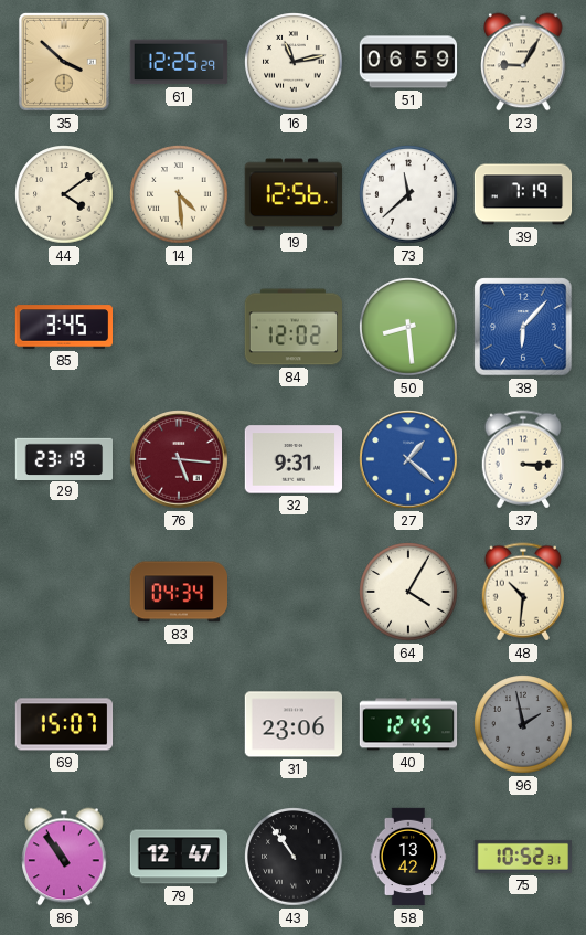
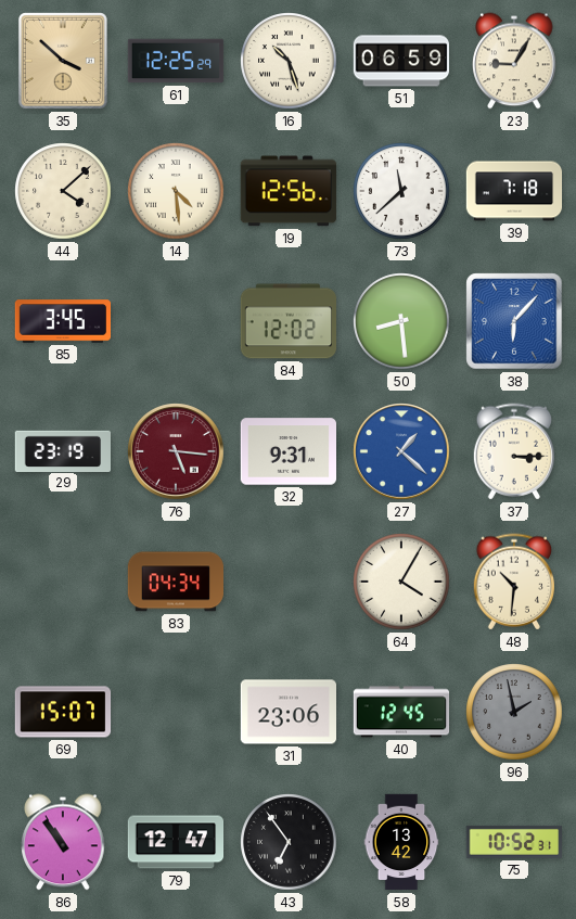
16: 11:13 -> 10:27
44: 4:09 -> 4:08
39: 7:19 -> 7:18
43: 10:54 -> 6:54
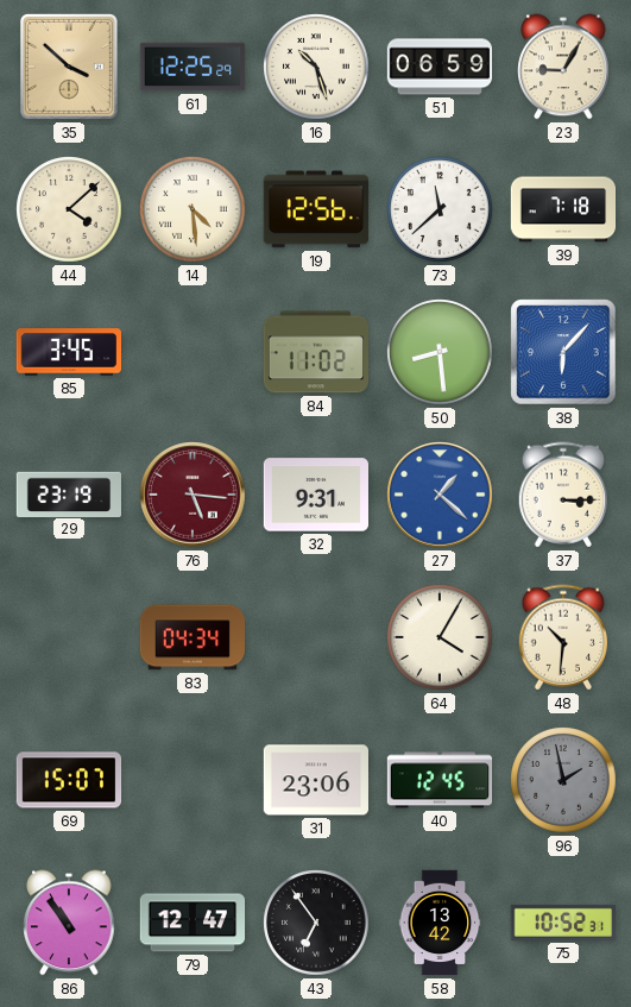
84: 12:02 -> 11:02
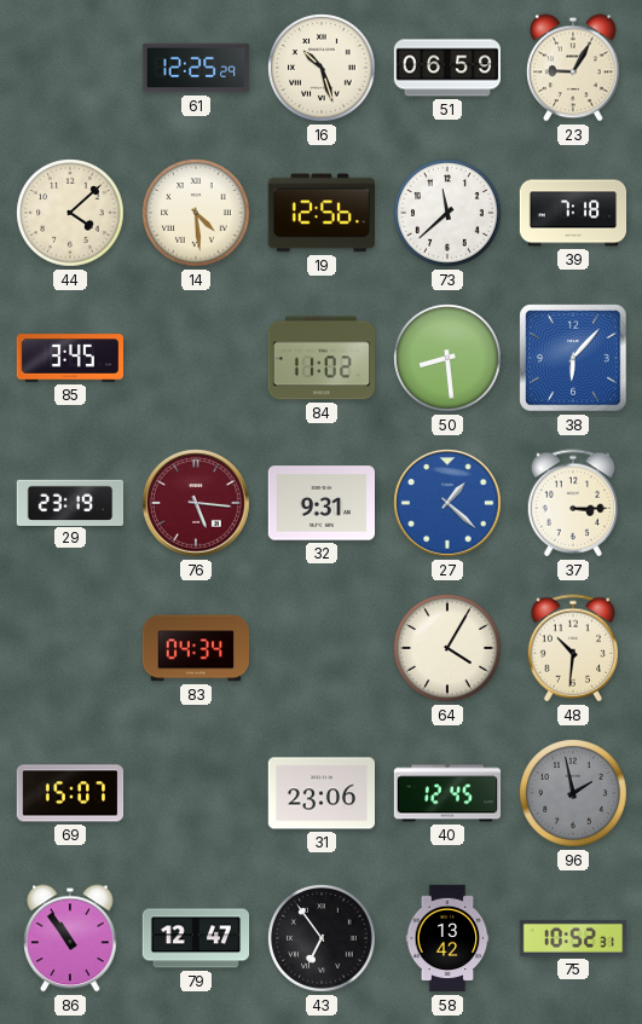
35: 3:52 -> none
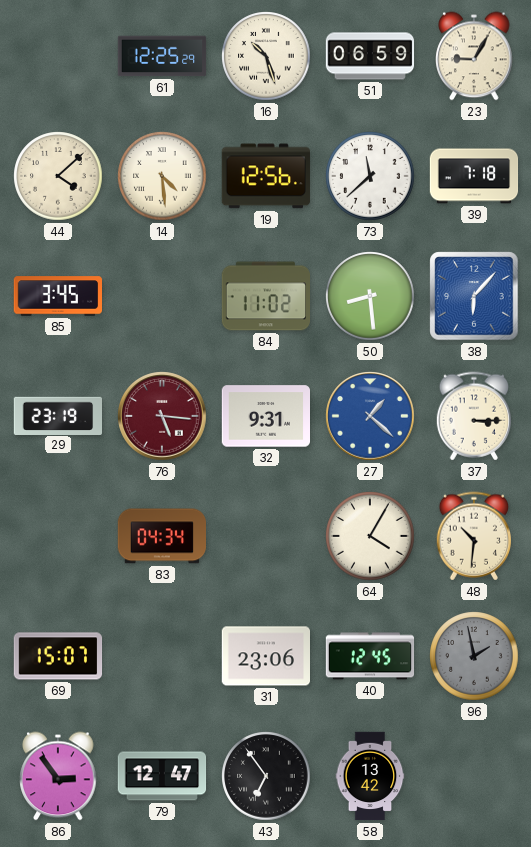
86: 10:54 -> 2:54
75: 10:52 -> none
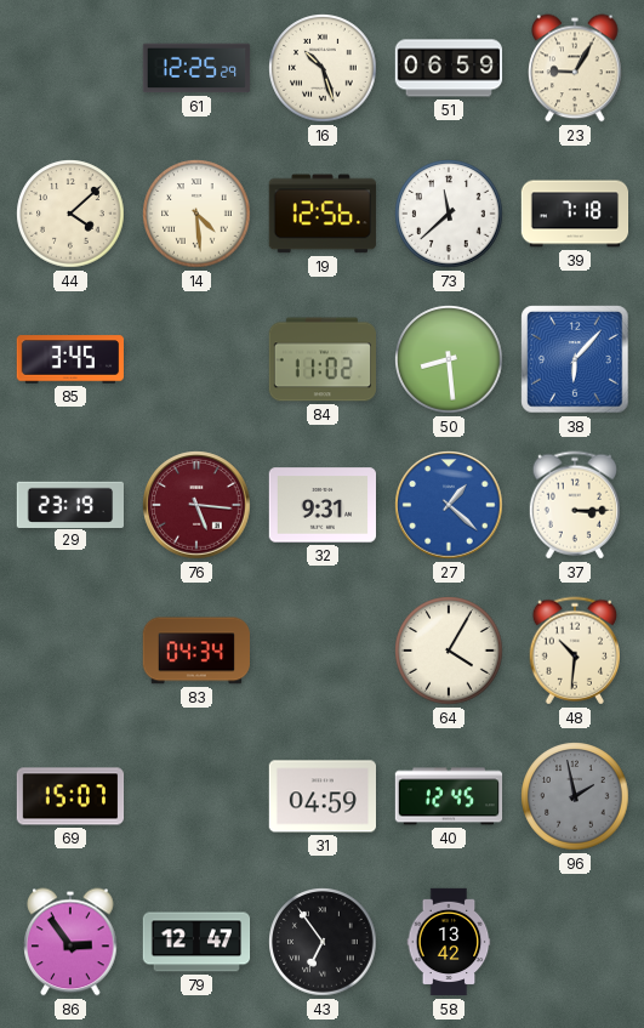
31: 23:06 -> 04:59
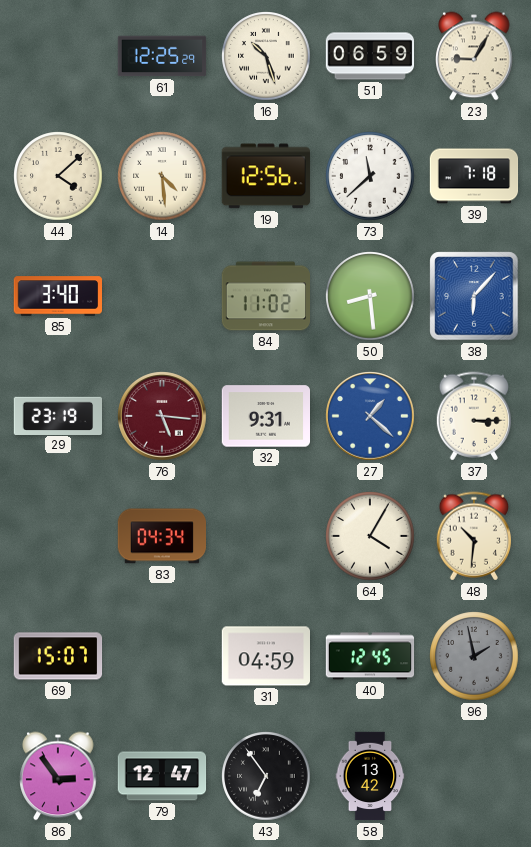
85: 3:45 -> 3:40
